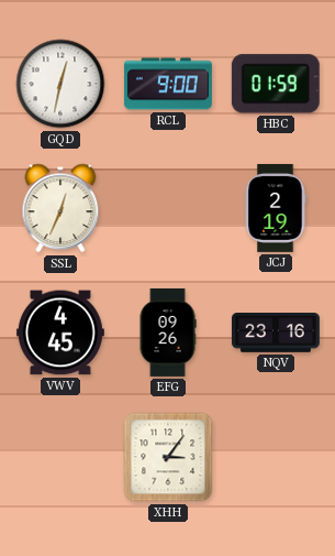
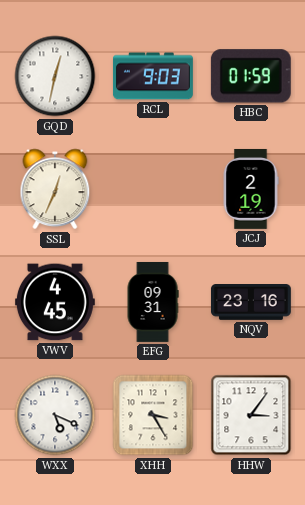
RCL: 9:00 -> 9:03
EFG: 09:26 -> 09:31
WXX: none -> 5:19
XHH: 3:06 -> 3:25
HHW: none -> 3:06
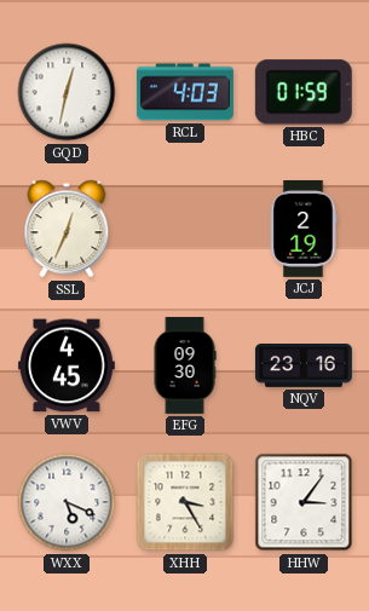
RCL: 9:03 -> 4:03
EFG: 09:31 -> 09:30
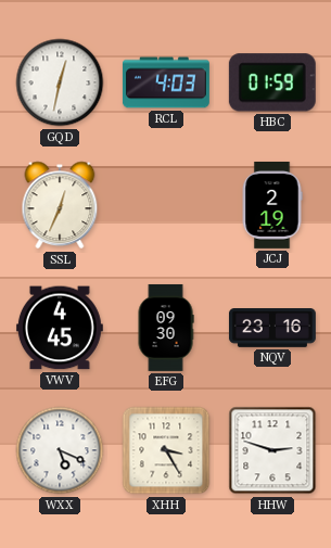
HHW: 3:06 -> 2:48
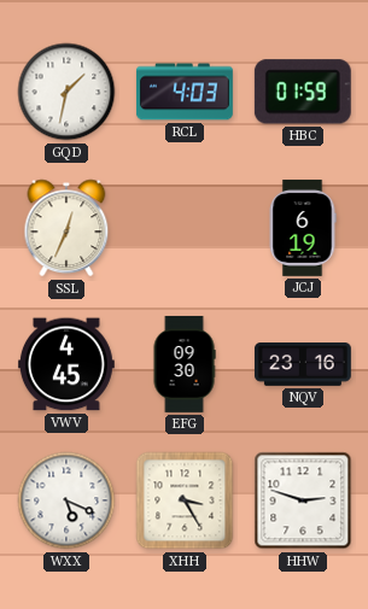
GQD: 12:32 -> 1:32
JCJ: 2:19 -> 6:19
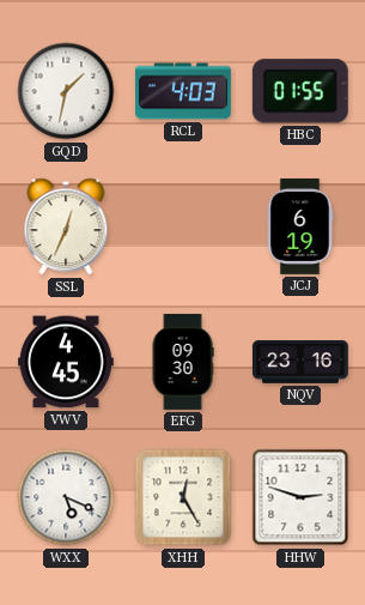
HBC: 01:59 -> 01:55
XHH: 3:25 -> 12:25
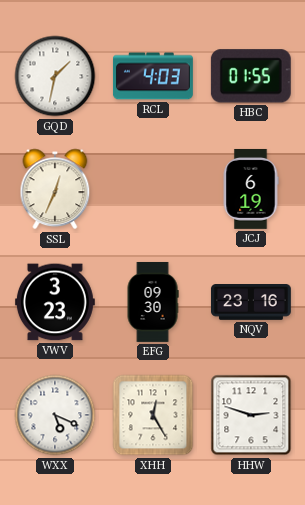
VWV: 4:45 -> 3:23
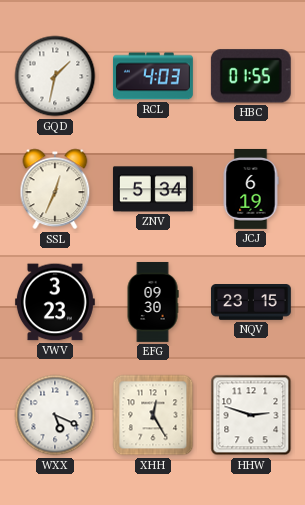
ZNV: none -> 5:34
NQV: 23:16 -> 23:15
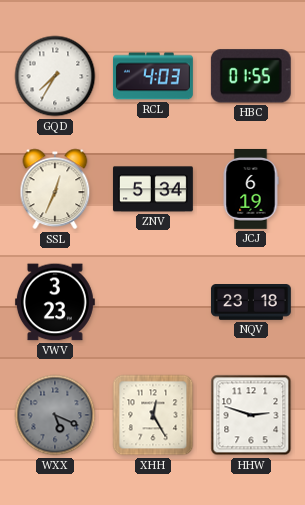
GQD: 1:32 -> 7:35
EFG: 09:30 -> none
NQV: 23:15 -> 23:18
WXX dial: white -> grey
